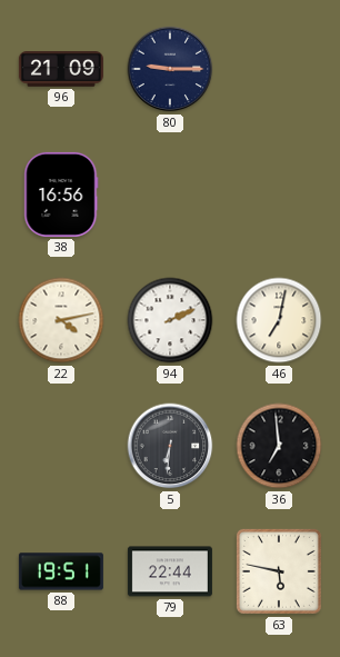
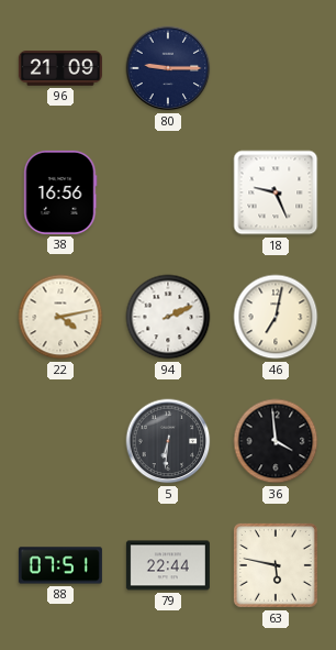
18: none -> 9:26
36: 6:59 -> 3:59
88: 19:51 -> 07:51
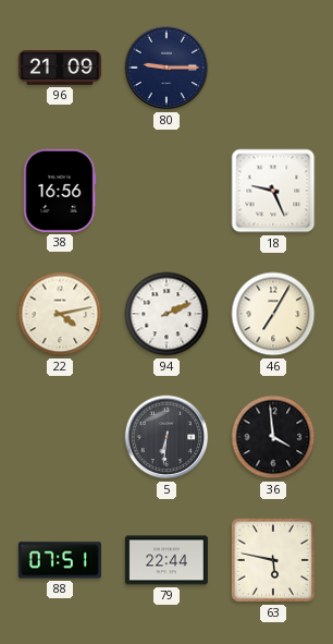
46: 7:02 -> 7:05
